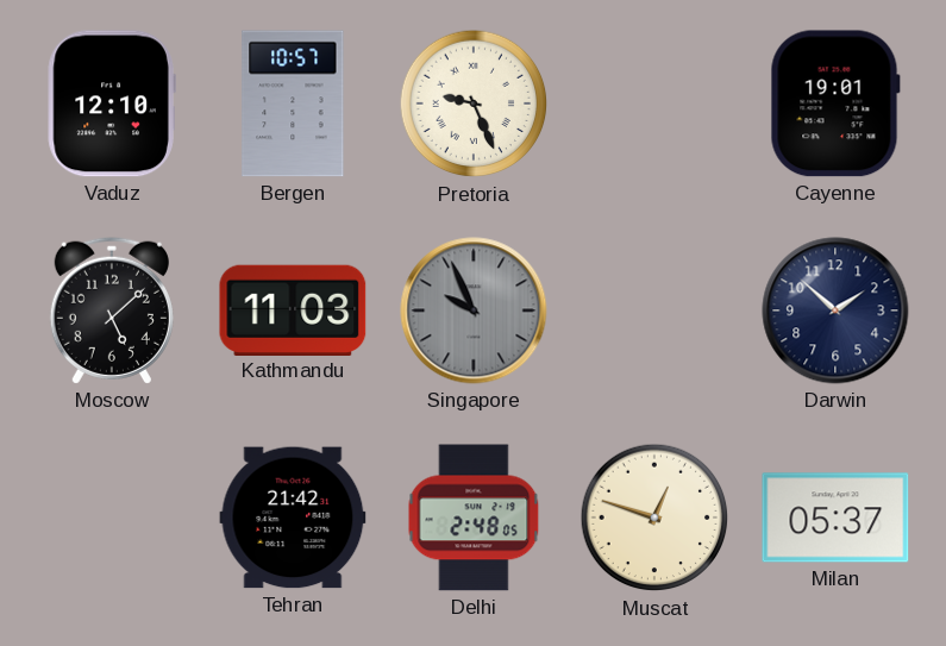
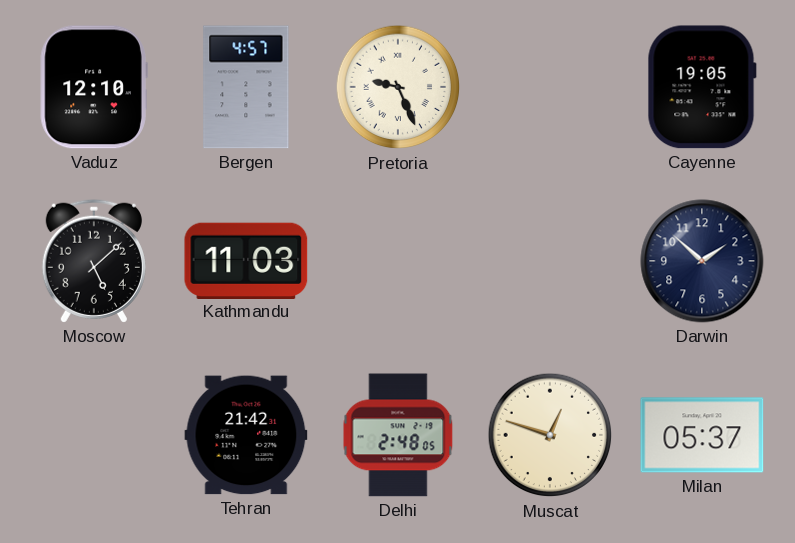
Bergen: 10:57 -> 4:57
Cayenne: 19:01 -> 19:05
Singapore: 9:56 -> none
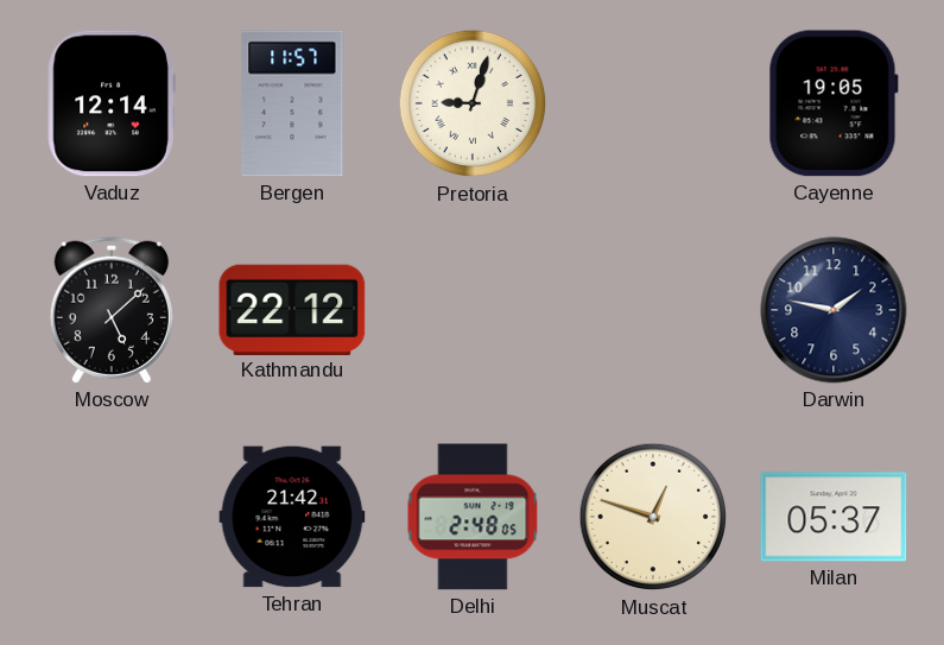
Vaduz: 12:10 -> 12:14
Bergen: 4:57 -> 11:57
Pretoria: 9:26 -> 9:03
Kathmandu: 11:03 -> 22:12
Darwin: 1:52 -> 1:47
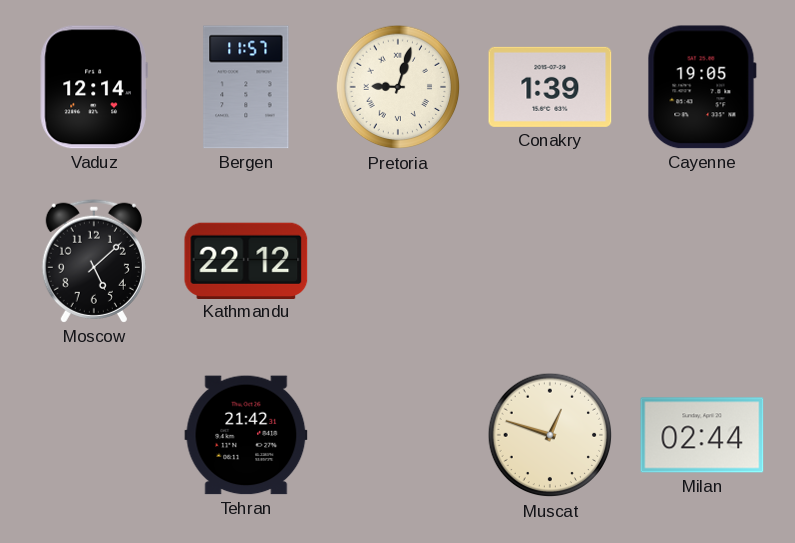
Conakry: none -> 1:39
Darwin: 1:47 -> none
Delhi: 2:48 -> none
Milan: 05:37 -> 02:44
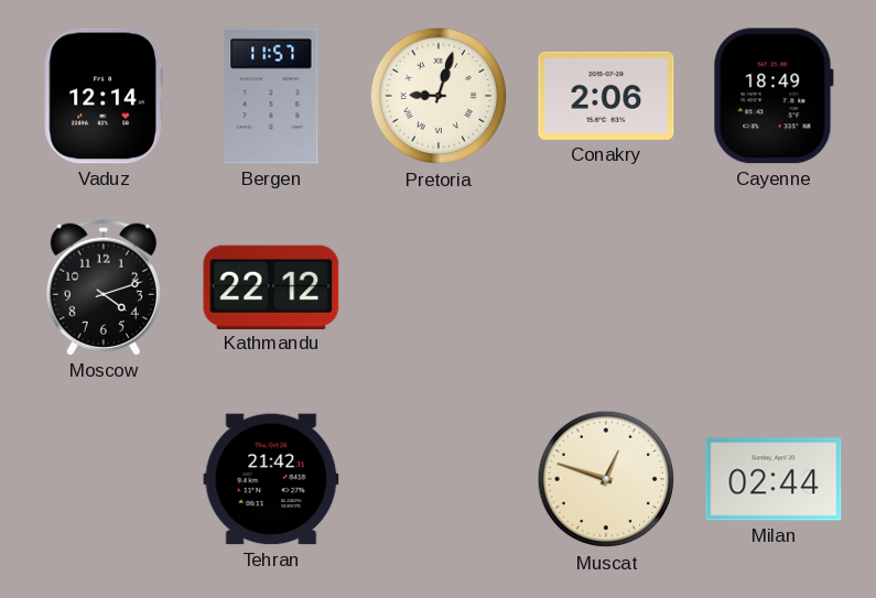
Conakry: 1:39 -> 2:06
Cayenne: 19:05 -> 18:49
Moscow: 5:08 -> 4:12
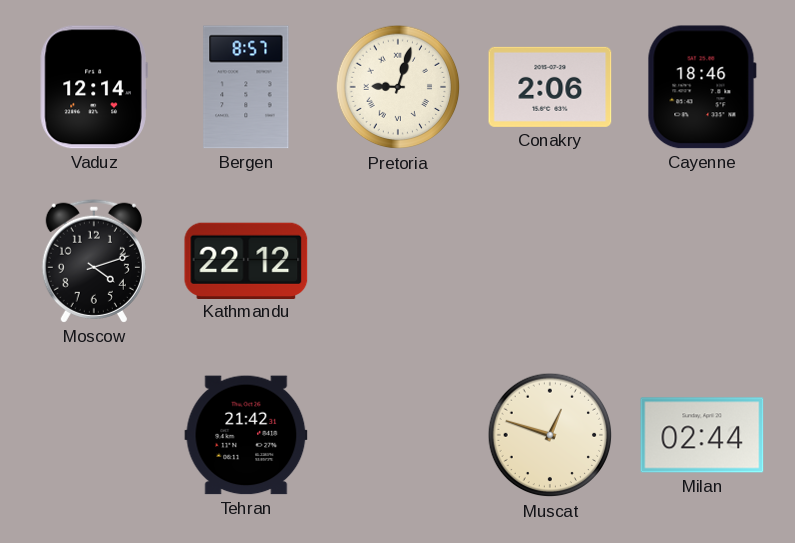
Bergen: 11:57 -> 8:57
Cayenne: 18:49 -> 18:46
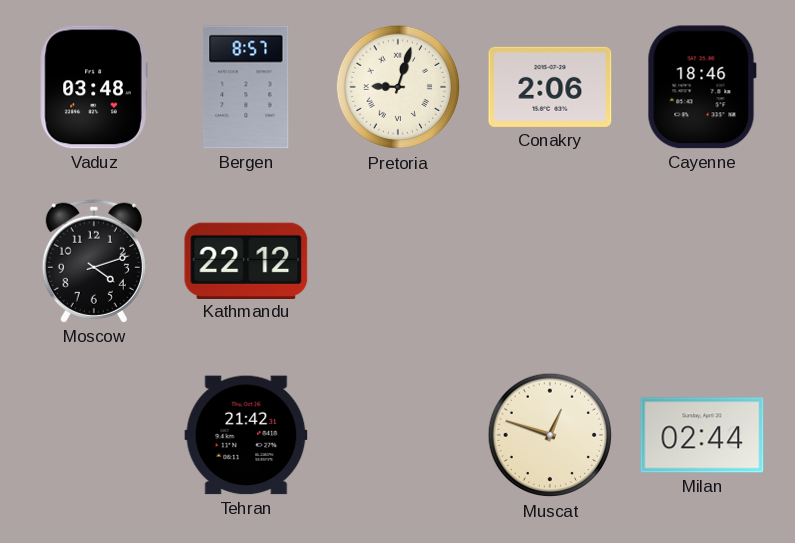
Vaduz: 12:14 -> 03:48
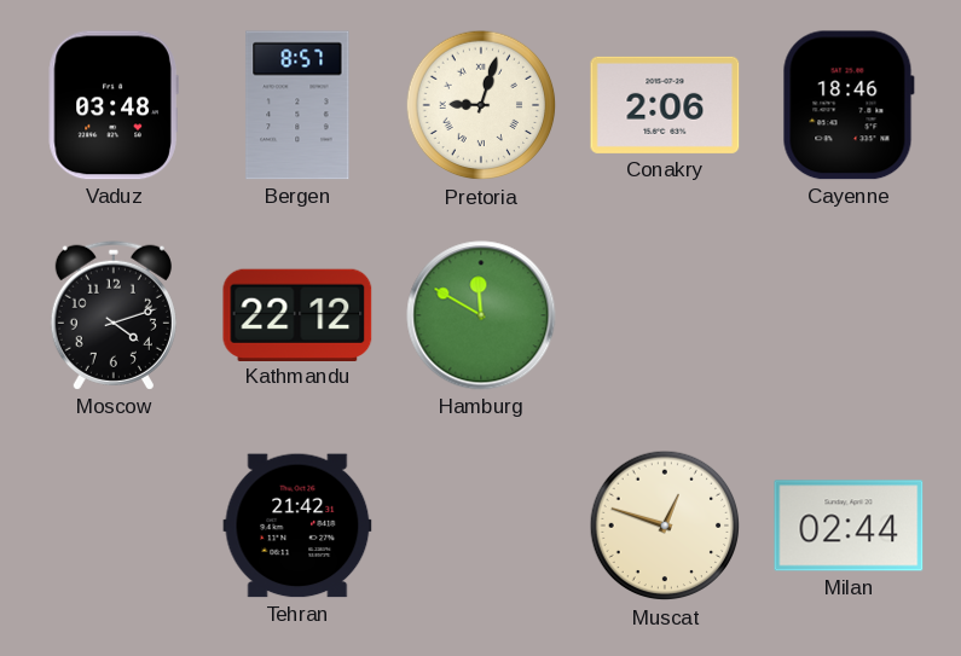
Hamburg: none -> 11:50
